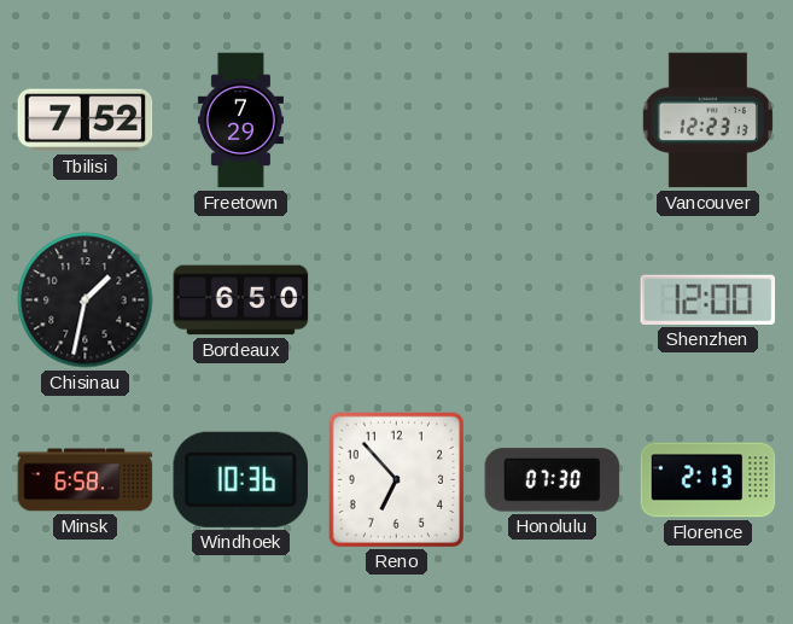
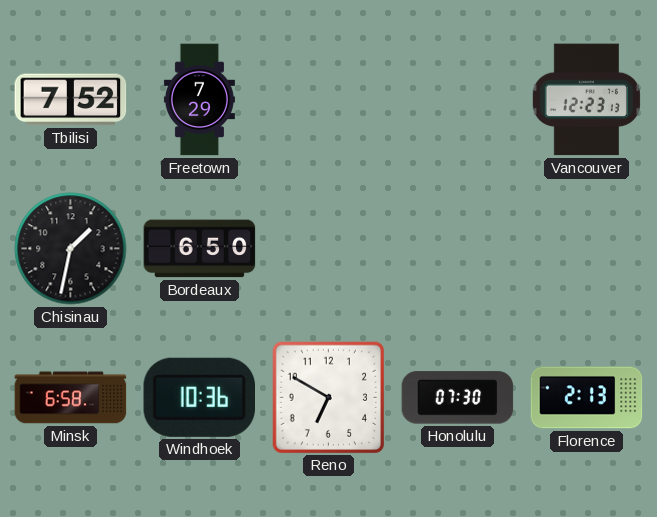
Shenzhen: 12:00 -> none
Reno: 6:53 -> 6:50
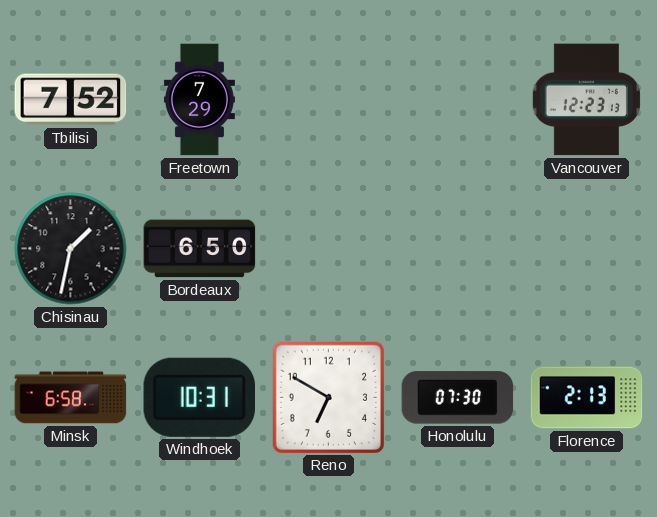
Windhoek: 10:36 -> 10:31
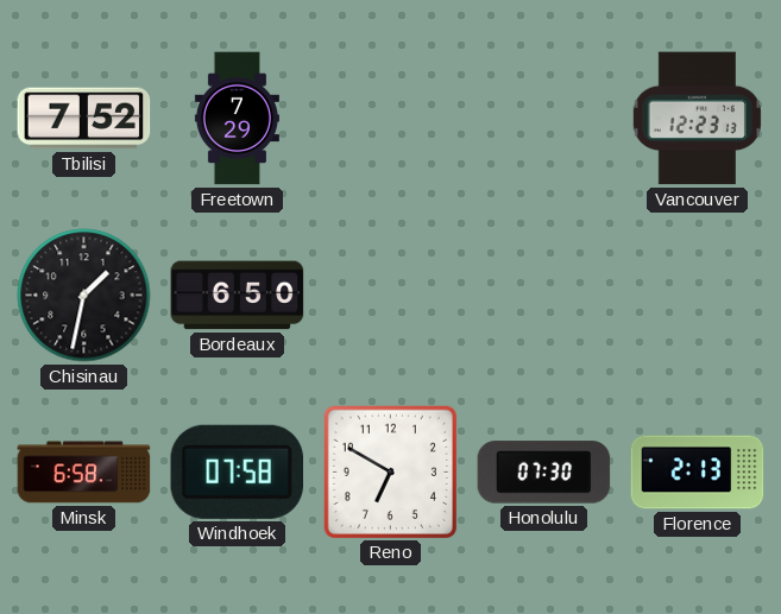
Windhoek: 10:31 -> 07:58
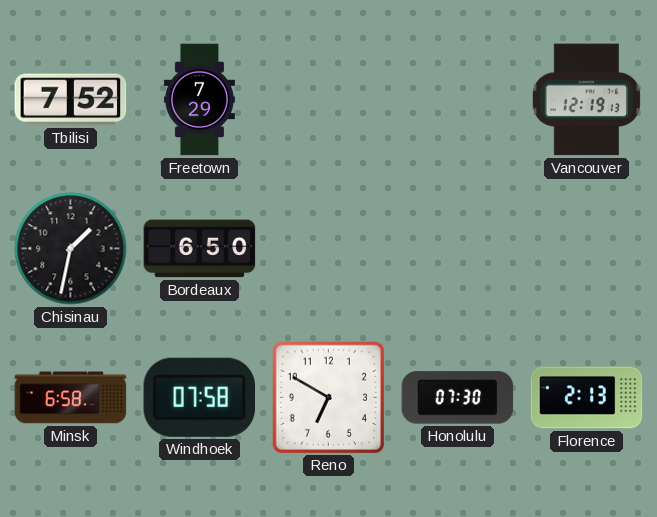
Vancouver: 12:23 -> 12:19
